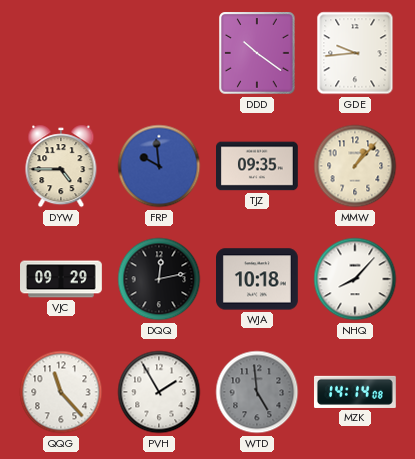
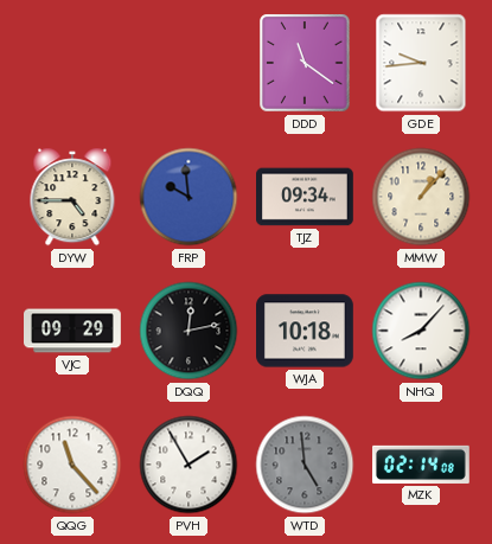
DDD: 10:21 -> 11:21
TJZ: 09:35 -> 09:34
MZK: 14:14 -> 02:14
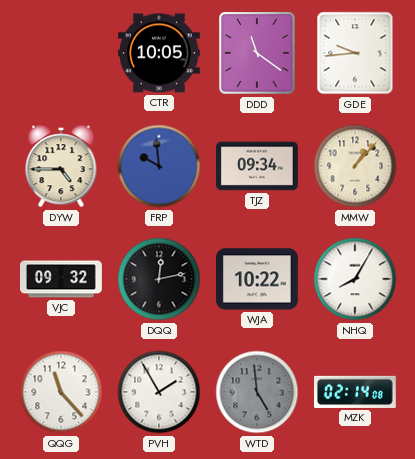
CTR: none -> 10:05
VJC: 09:29 -> 09:32
WJA: 10:18 -> 10:22
NHQ: 8:07 -> 8:05
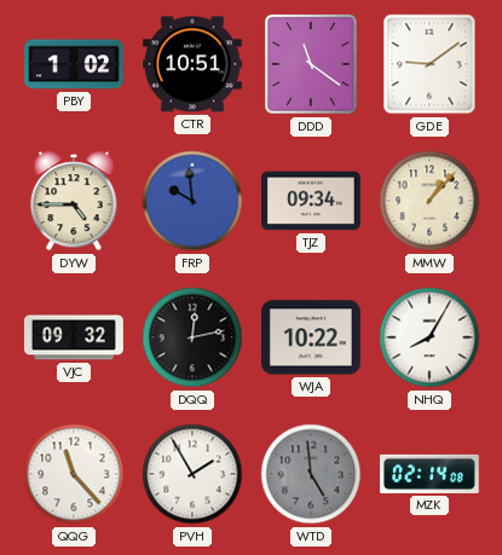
PBY: none -> 1:02
CTR: 10:05 -> 10:51
GDE: 9:44 -> 9:09
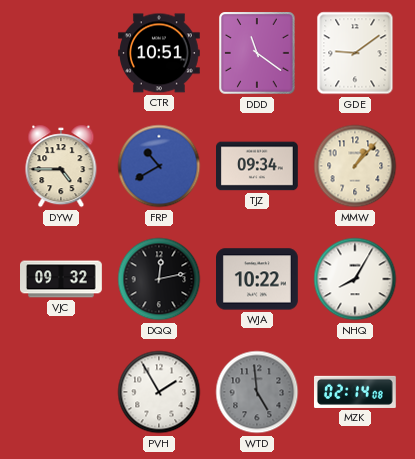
PBY: 1:02 -> none
FRP: 9:59 -> 10:40
QQG: 11:23 -> none
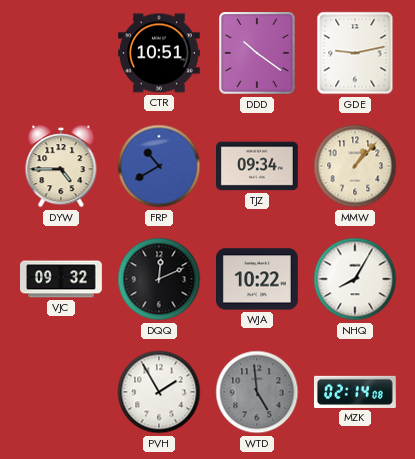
DDD: 11:21 -> 10:21
GDE: 9:09 -> 9:13
DQQ: 12:13 -> 12:11
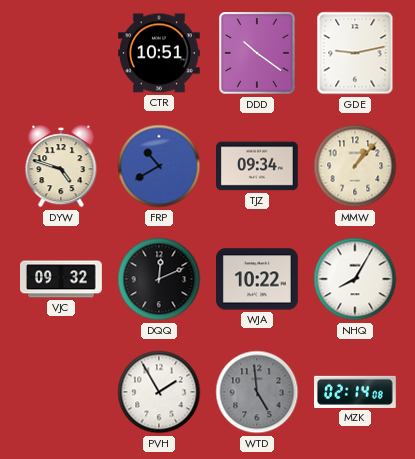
DYW: 4:45 -> 4:48
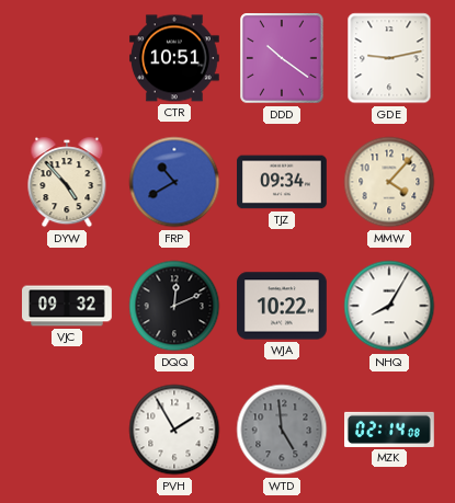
DYW: 4:48 -> 4:53
MMW: 1:07 -> 4:07
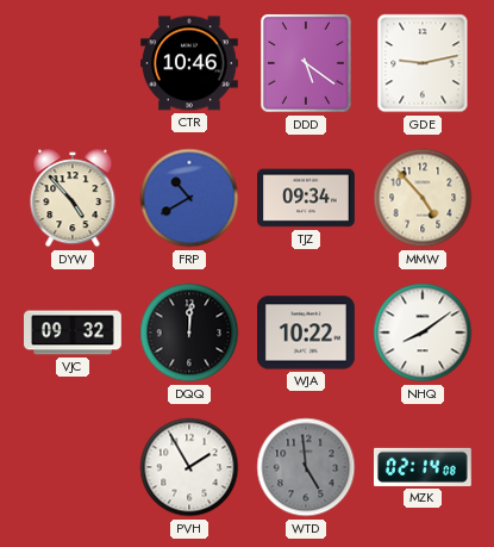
CTR: 10:51 -> 10:46
DDD: 10:21 -> 5:21
MMW: 4:07 -> 4:53
DQQ: 12:11 -> 12:01
NHQ: 8:05 -> 8:09
